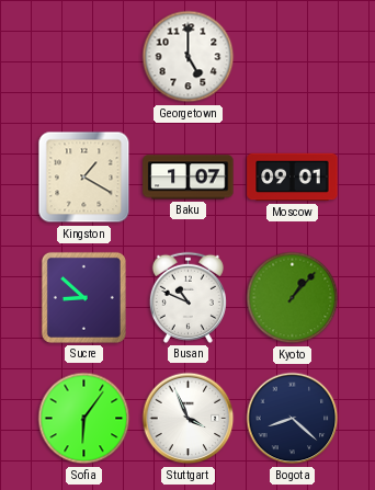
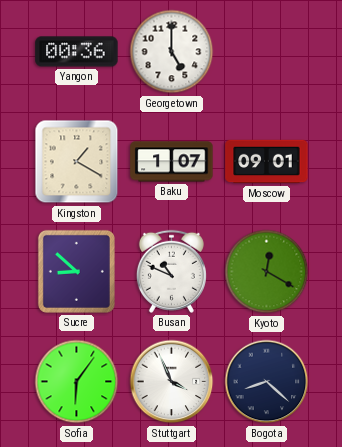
Yangon: none -> 00:36
Kyoto: 1:07 -> 12:20
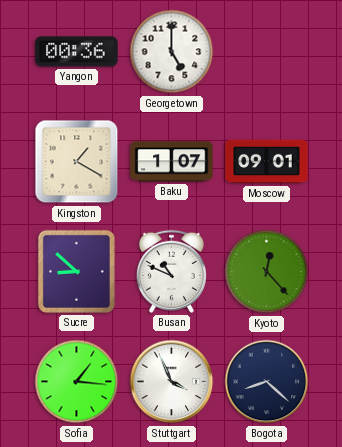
Kyoto: 12:20 -> 12:23
Sofia: 6:06 -> 1:16
